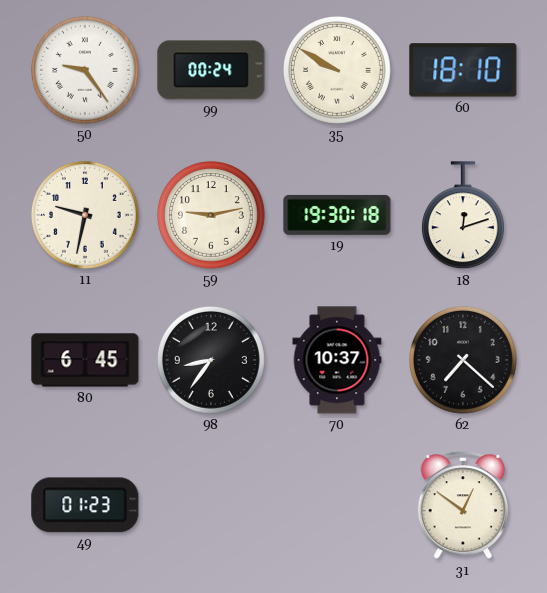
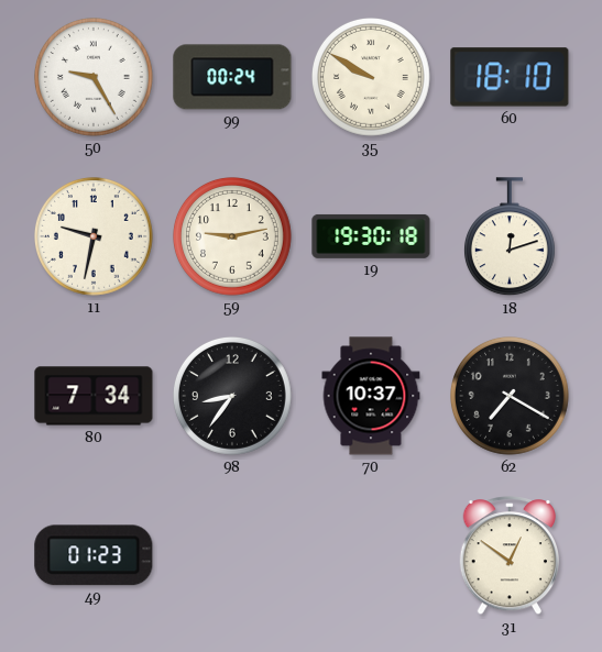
50: 9:24 -> 9:25
80: 6:45 -> 7:34
62: 7:22 -> 7:20
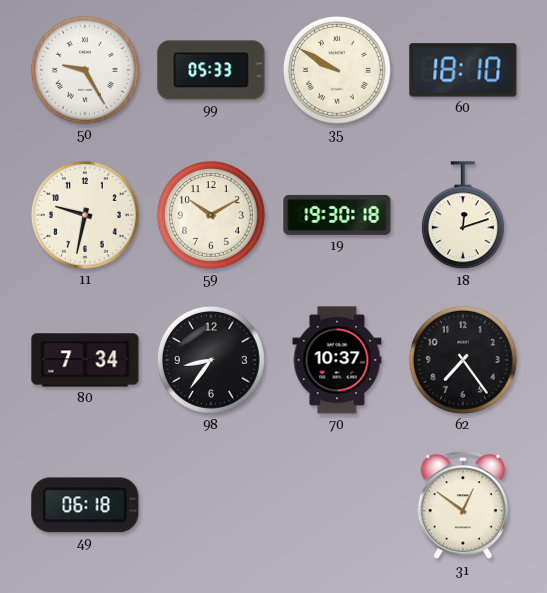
99: 00:24 -> 05:33
59: 9:13 -> 10:10
62: 7:20 -> 7:24
49: 01:23 -> 06:18
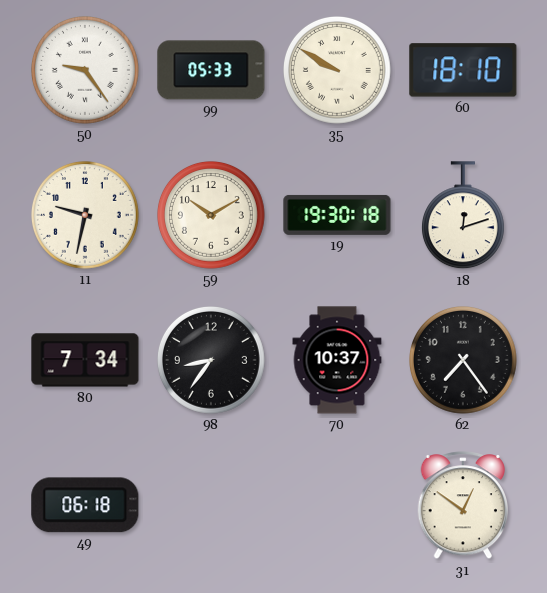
50: 9:25 -> 9:24
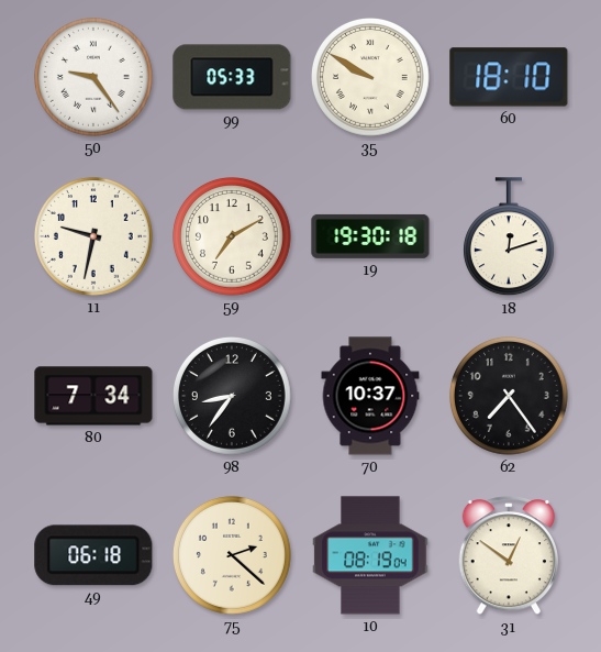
59: 10:10 -> 7:10
75: none -> 2:22
10: none -> 08:19
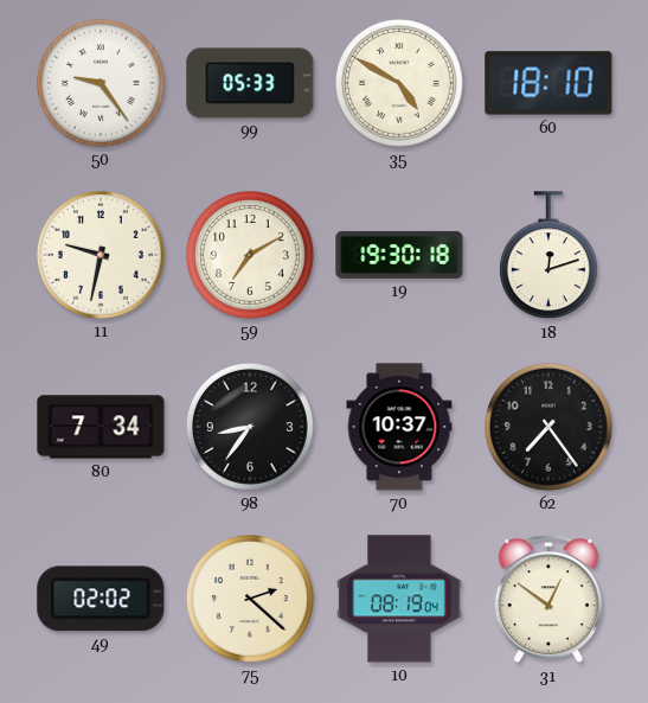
35: 9:50 -> 4:50
49: 06:18 -> 02:02
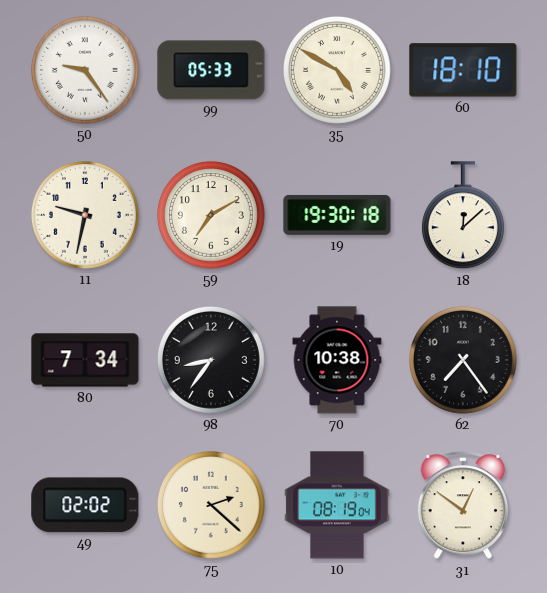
18: 12:12 -> 12:08
70: 10:37 -> 10:38
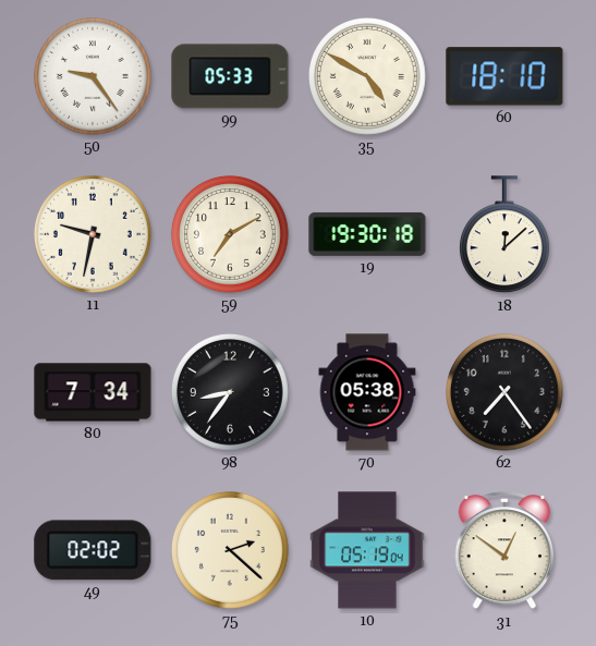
70: 10:38 -> 05:38
10: 08:19 -> 05:19
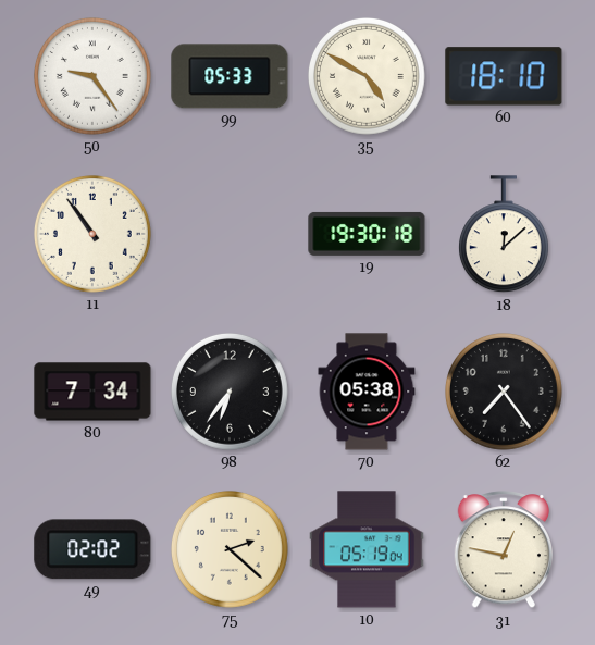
11: 9:32 -> 10:54
59: 7:10 -> none
98: 8:36 -> 6:36
31: 12:51 -> 12:47
